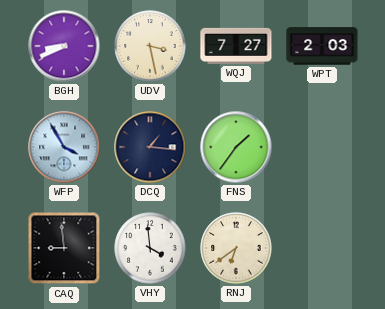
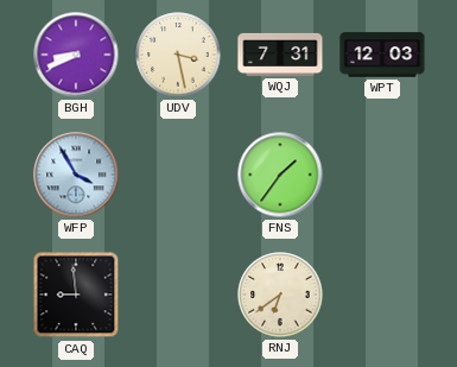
WQJ: 7:27 -> 7:31
WPT: 2:03 -> 12:03
DCQ: 1:16 -> none
VHY: 3:59 -> none
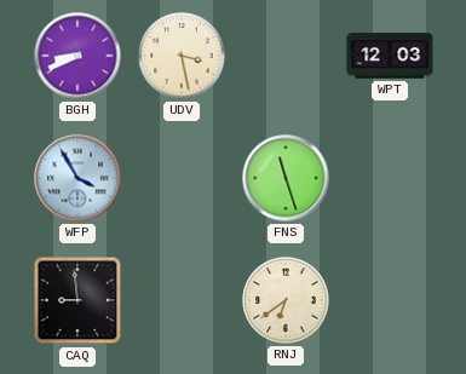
WQJ: 7:31 -> none
FNS: 1:36 -> 11:27
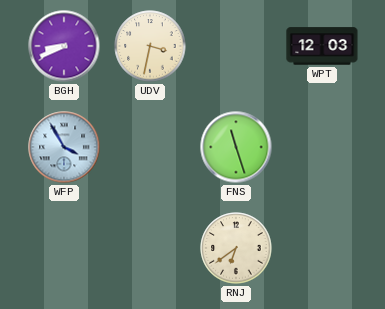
UDV: 3:28 -> 3:32
CAQ: 8:59 -> none
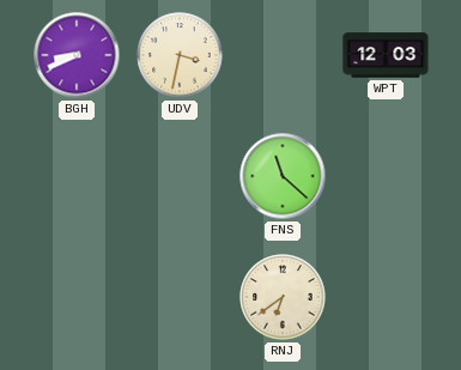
WFP: 3:55 -> none
FNS: 11:27 -> 11:22
